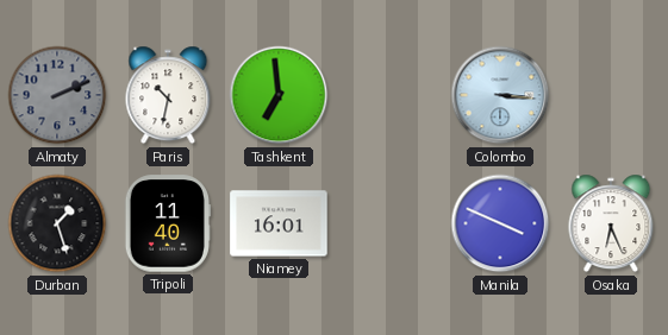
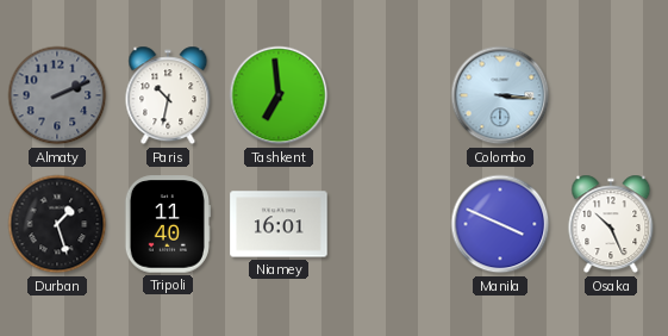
Osaka: 6:26 -> 10:26
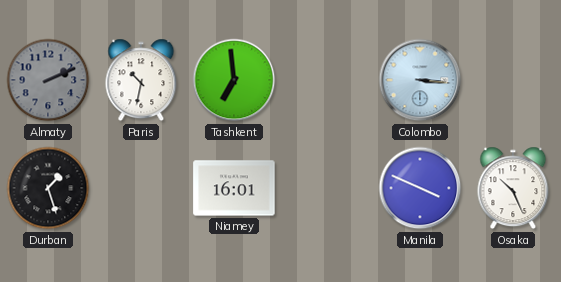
Tripoli: 11:40 -> none
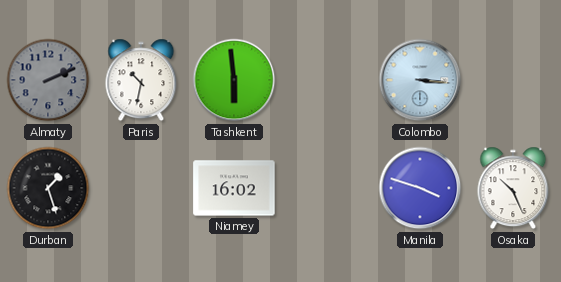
Tashkent: 6:59 -> 5:59
Niamey: 16:01 -> 16:02
Manila: 3:49 -> 3:48
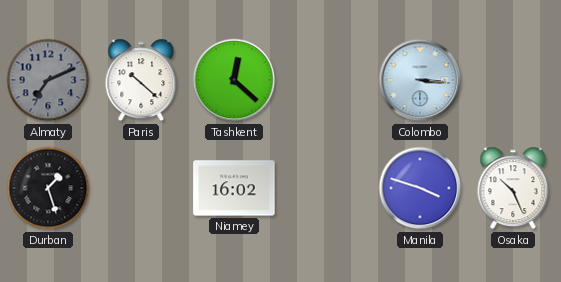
Almaty: 2:11 -> 7:11
Paris: 10:32 -> 10:22
Tashkent: 5:59 -> 12:22
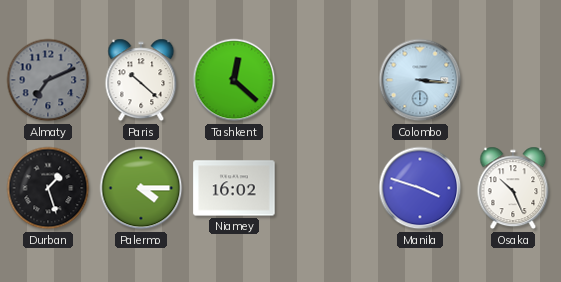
Palermo: none -> 4:15
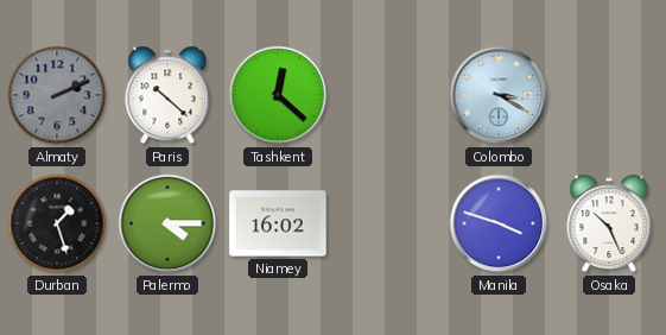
Almaty: 7:11 -> 2:11
Colombo: 3:16 -> 3:20
